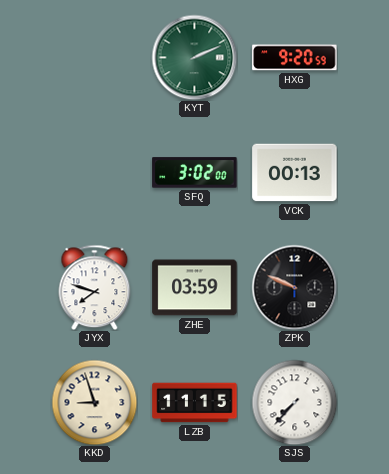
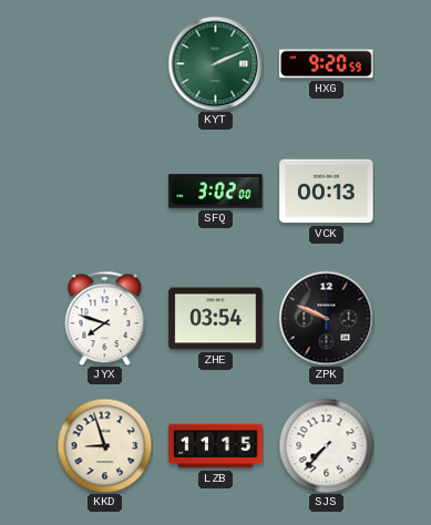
ZHE: 03:59 -> 03:54
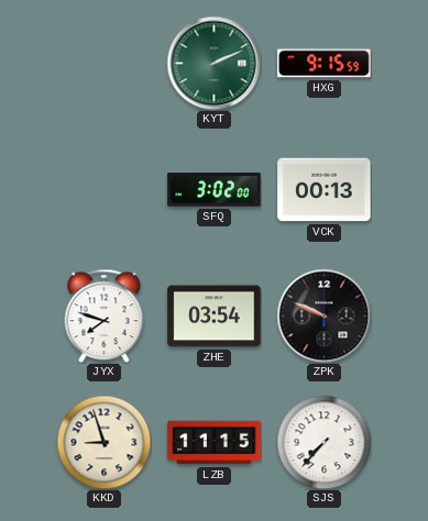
HXG: 9:20 -> 9:15
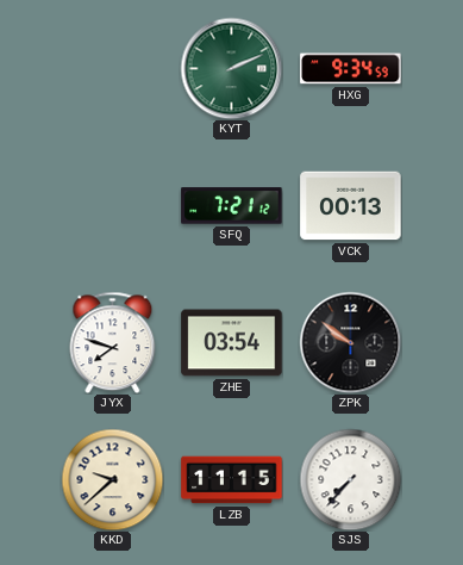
HXG: 9:15 -> 9:34
SFQ: 3:02 -> 7:21
ZPK: 9:49 -> 9:51
KKD: 8:57 -> 9:38
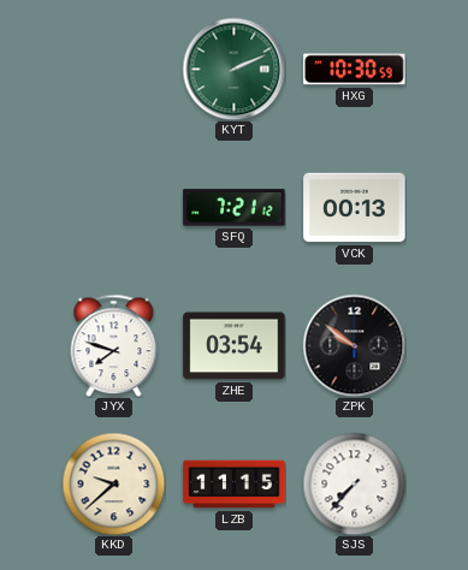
HXG: 9:34 -> 10:30
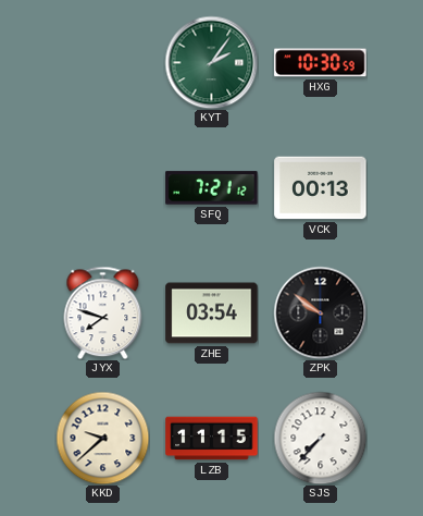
KYT: 2:11 -> 2:06
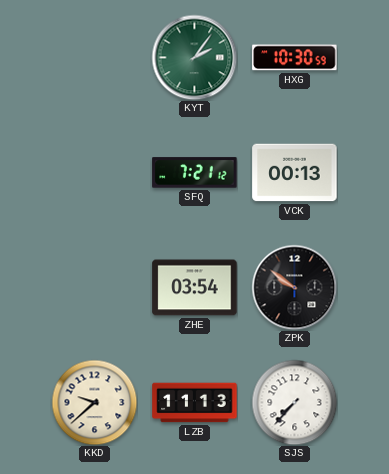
JYX: 7:48 -> none
LZB: 11:15 -> 11:13
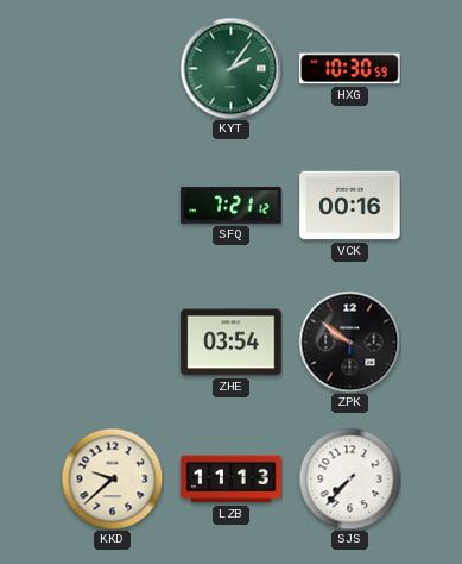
VCK: 00:13 -> 00:16
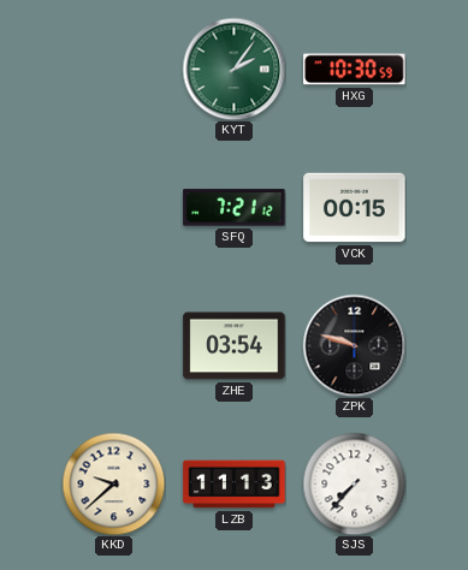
VCK: 00:16 -> 00:15
ZPK: 9:51 -> 9:48
